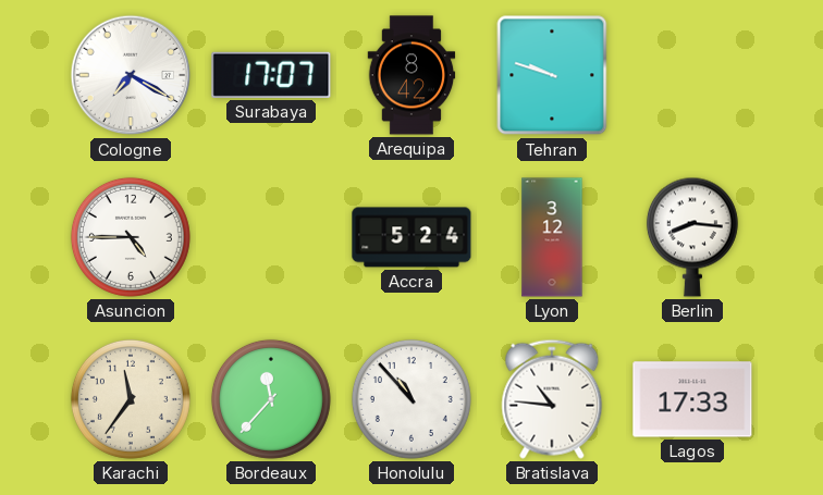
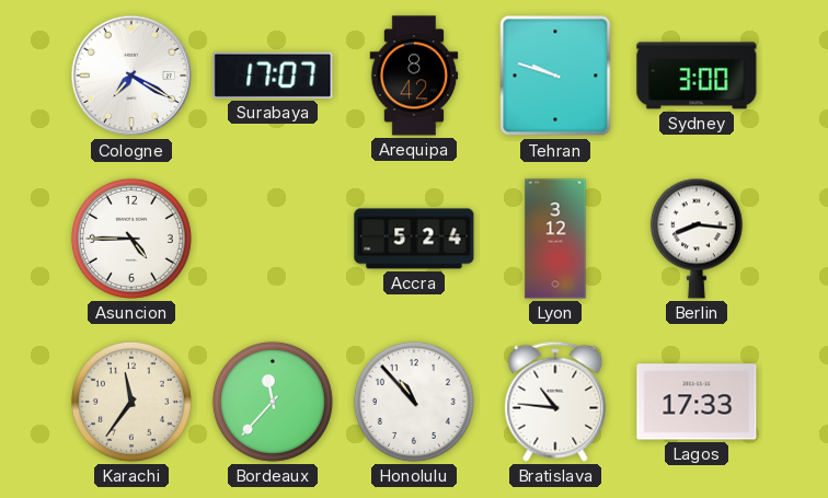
Sydney: none -> 3:00
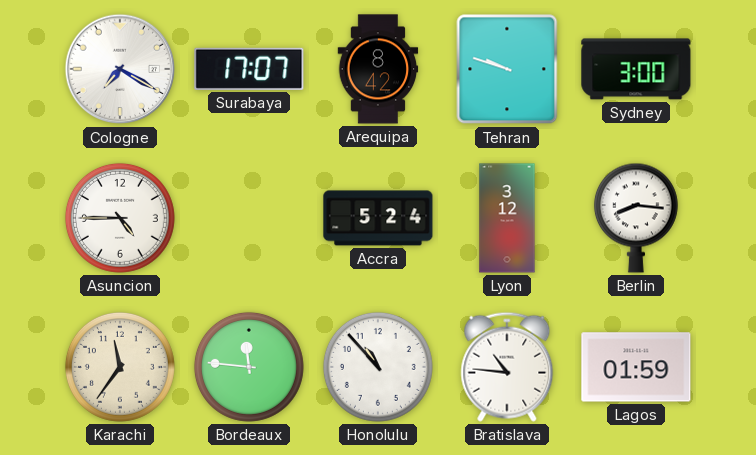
Bordeaux: 11:37 -> 11:46
Lagos: 17:33 -> 01:59
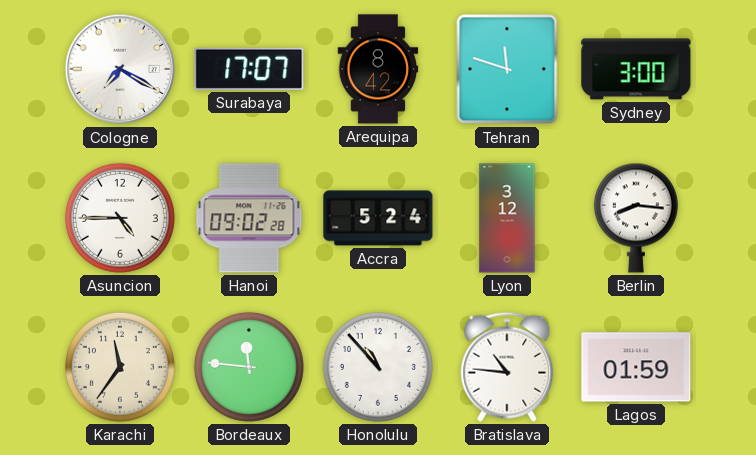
Tehran: 9:48 -> 11:48
Hanoi: none -> 09:02
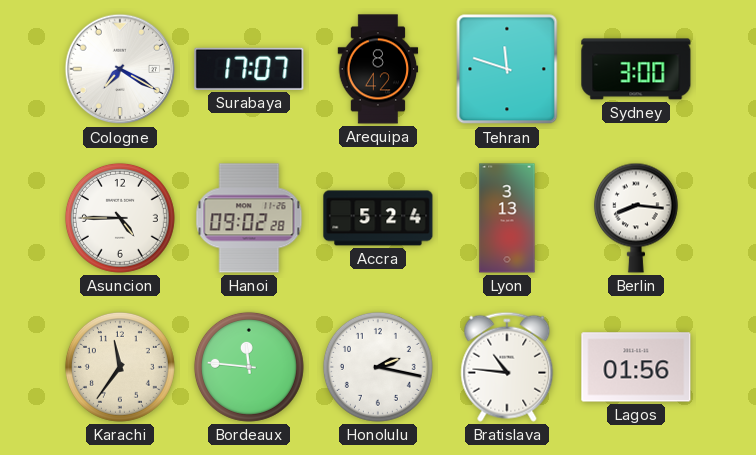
Lyon: 3:12 -> 3:13
Honolulu: 10:53 -> 2:17
Lagos: 01:59 -> 01:56
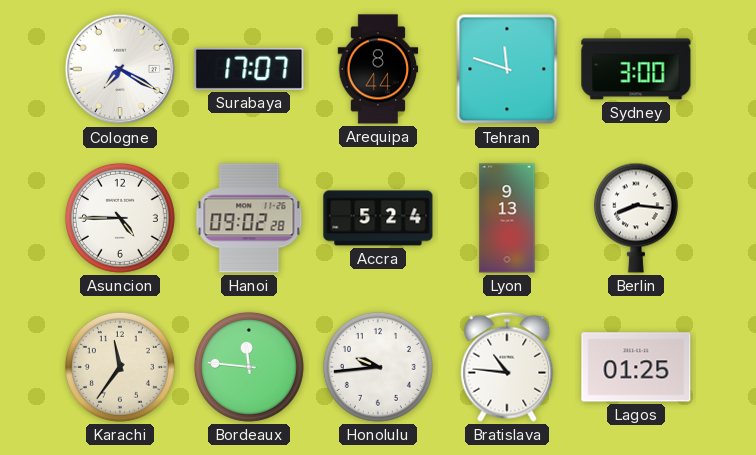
Arequipa: 8:42 -> 8:44
Lyon: 3:13 -> 9:13
Honolulu: 2:17 -> 9:44
Lagos: 01:56 -> 01:25
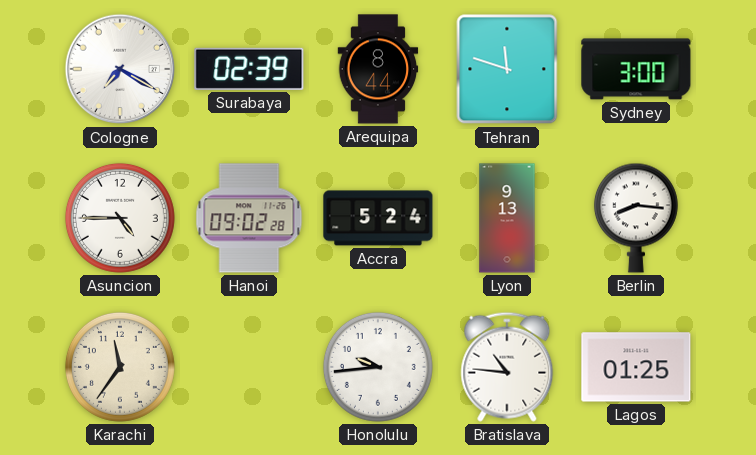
Surabaya: 17:07 -> 02:39
Bordeaux: 11:46 -> none
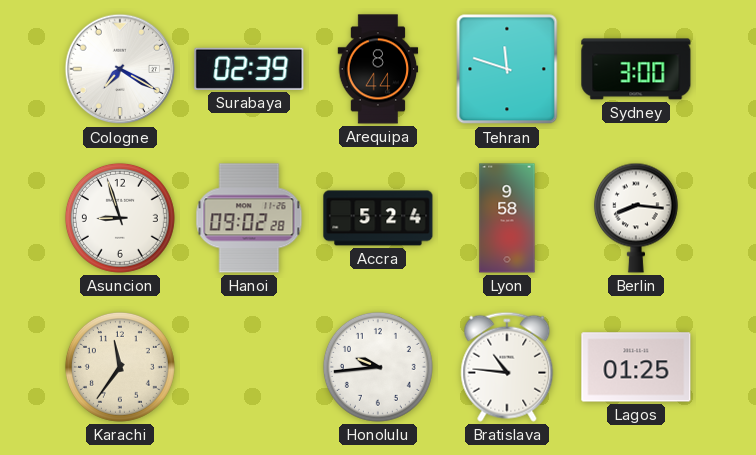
Asuncion: 4:45 -> 8:57
Lyon: 9:13 -> 9:58
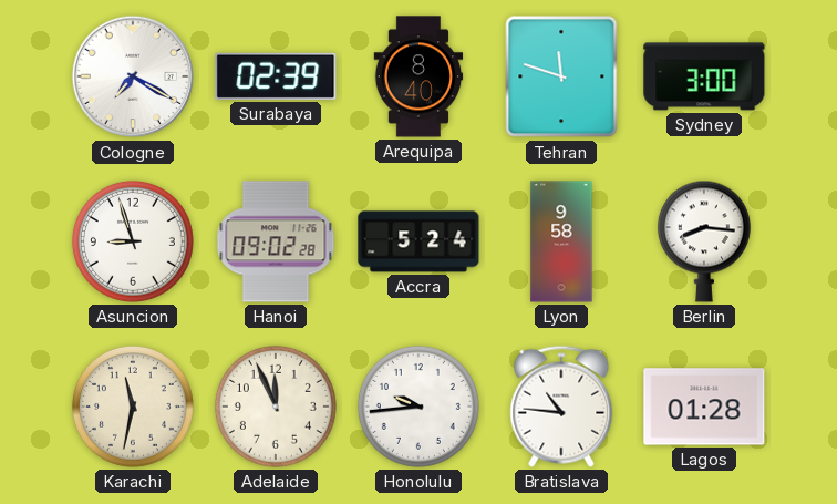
Arequipa: 8:44 -> 8:40
Karachi: 11:36 -> 11:32
Adelaide: none -> 11:56
Lagos: 01:25 -> 01:28
